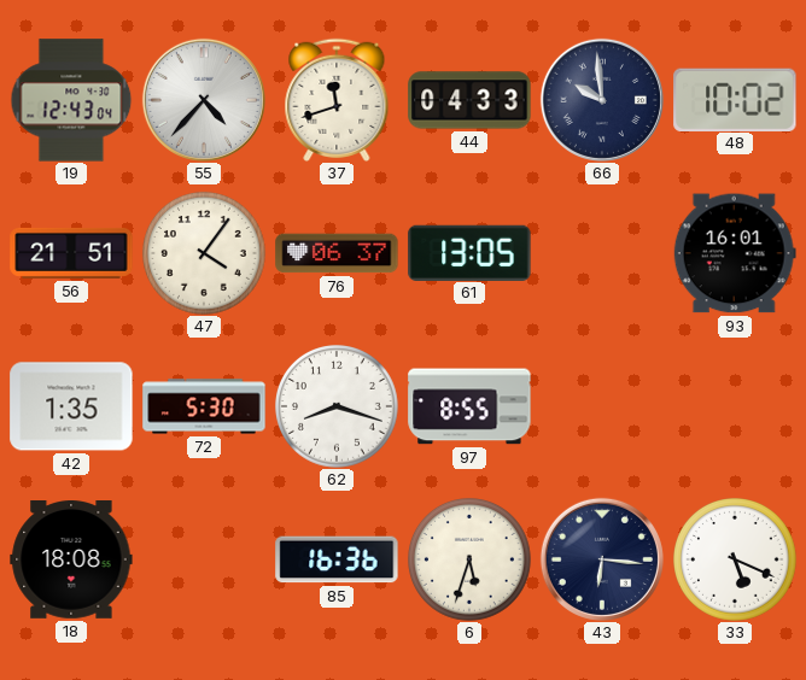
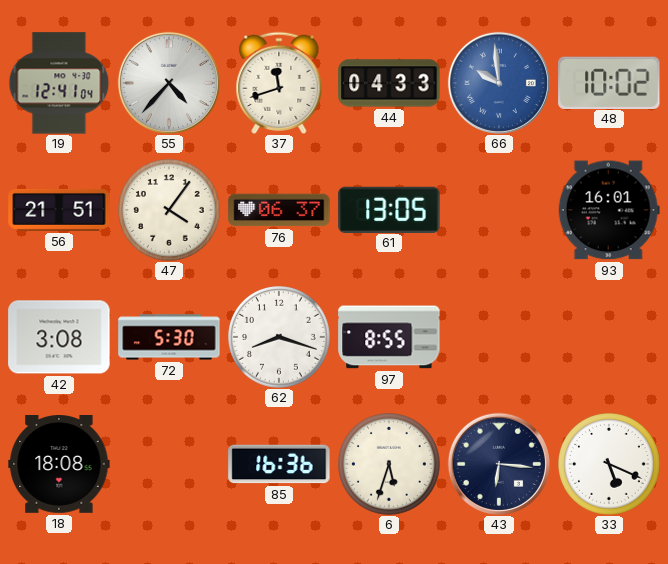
19: 12:43 -> 12:41
66 dial: navy -> blue
42: 1:35 -> 3:08
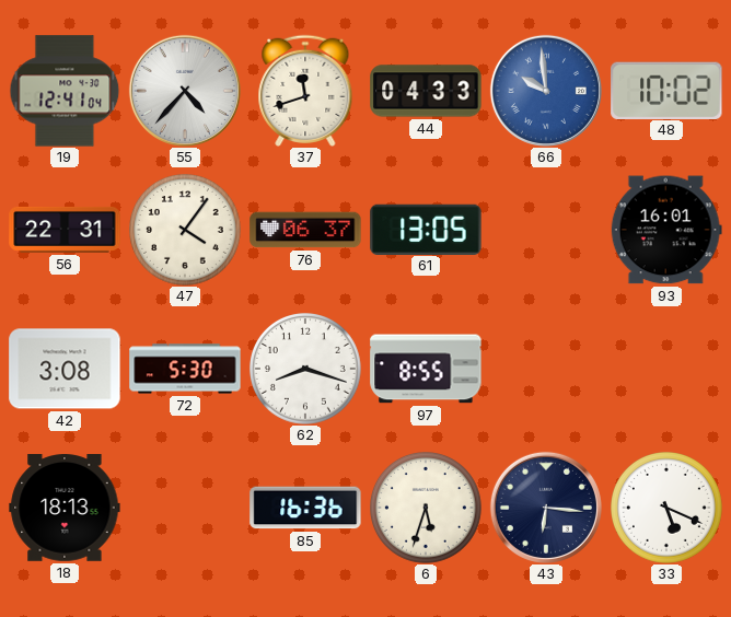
56: 21:51 -> 22:31
18: 18:08 -> 18:13
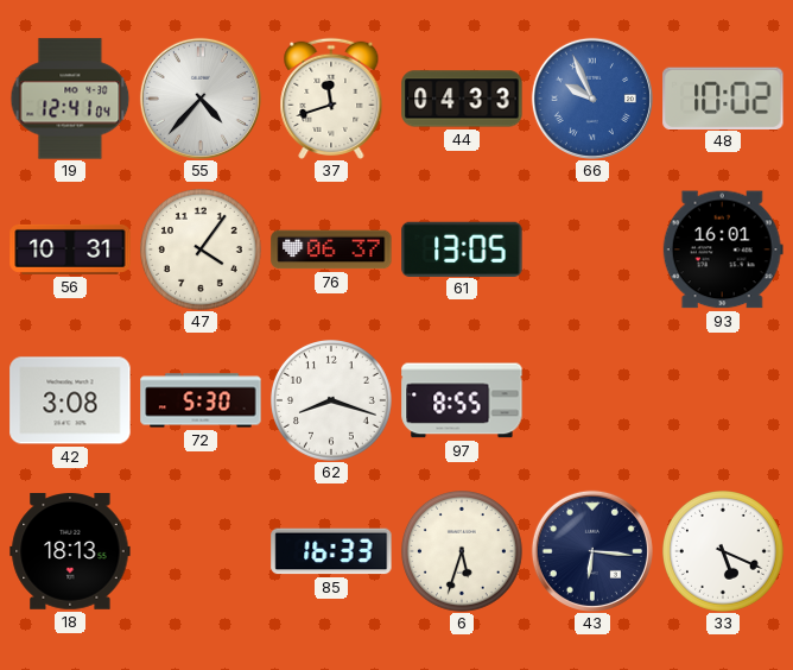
66: 9:59 -> 9:56
56: 22:31 -> 10:31
85: 16:36 -> 16:33
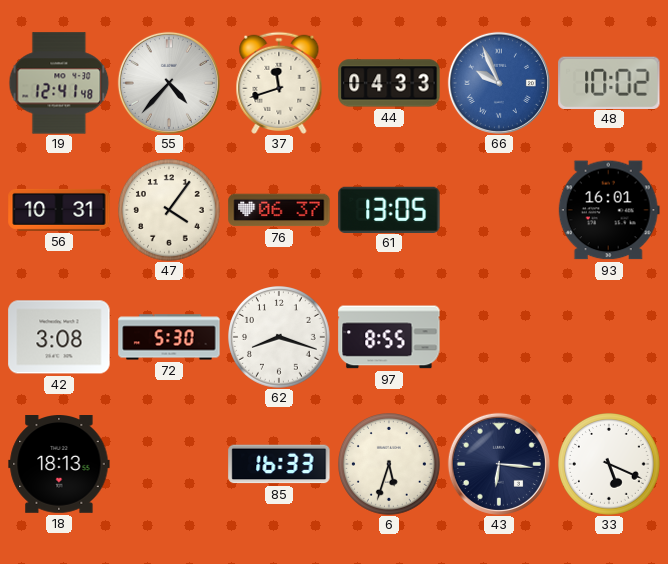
19: 12:41:04 -> 12:41:48
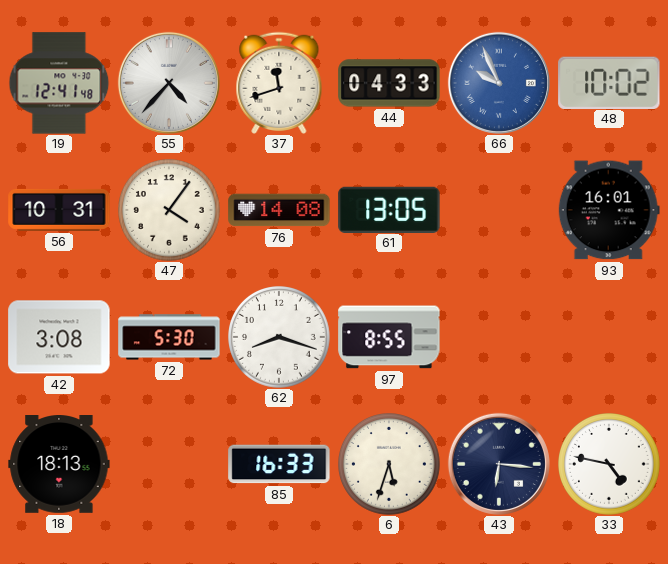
76: 06:37 -> 14:08
33: 5:19 -> 4:47
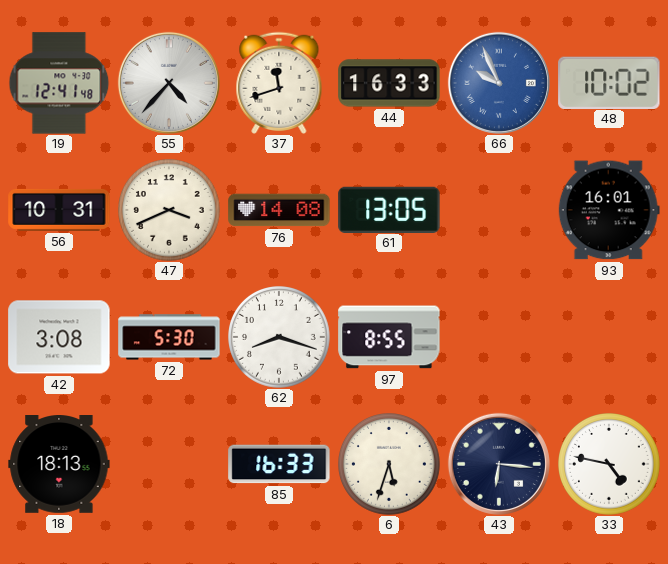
44: 04:33 -> 16:33
47: 4:06 -> 3:41
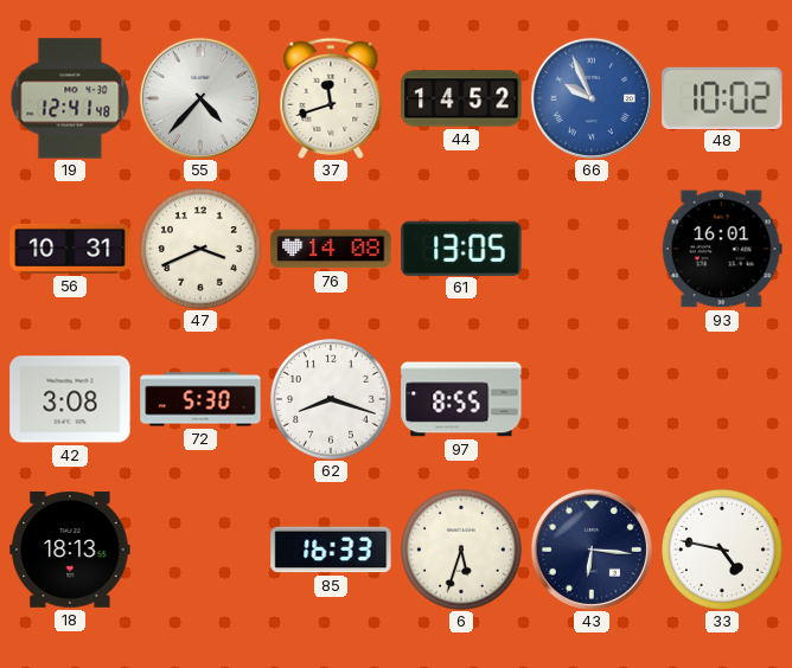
44: 16:33 -> 14:52
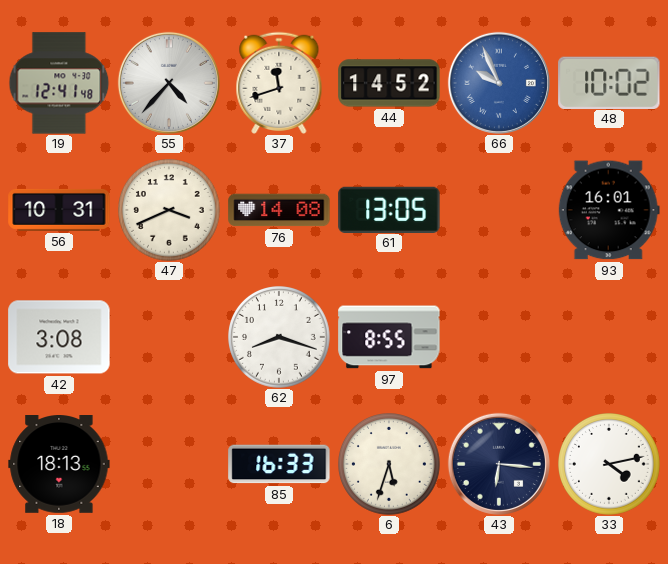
72: 5:30 -> none
33: 4:47 -> 4:13
